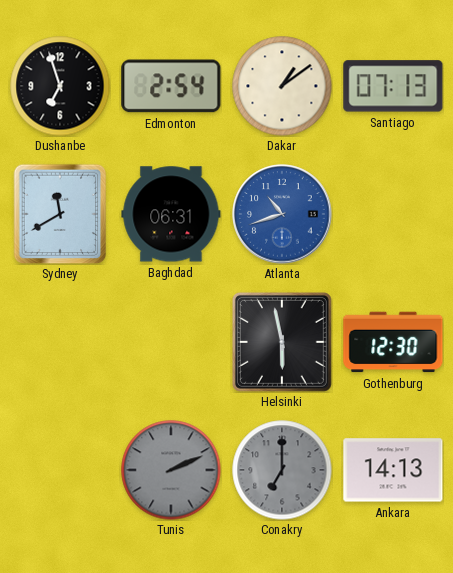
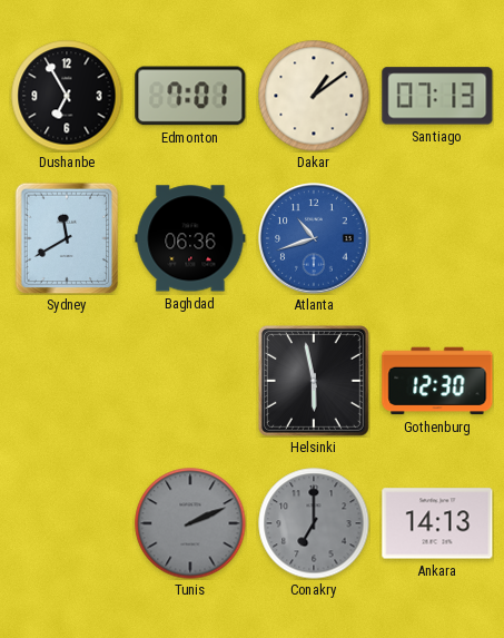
Dushanbe: 6:57 -> 6:55
Edmonton: 2:54 -> 7:01
Baghdad: 06:31 -> 06:36
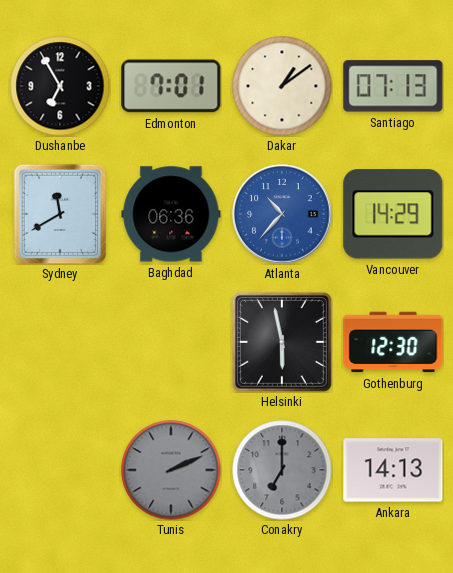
Atlanta: 10:42 -> 10:37
Vancouver: none -> 14:29
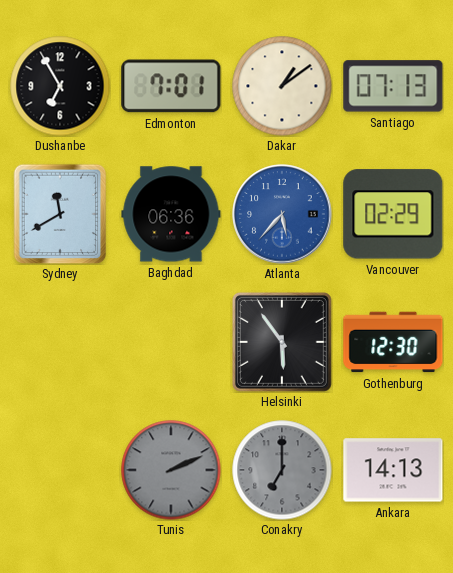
Atlanta: 10:37 -> 5:37
Vancouver: 14:29 -> 02:29
Helsinki: 5:58 -> 5:54
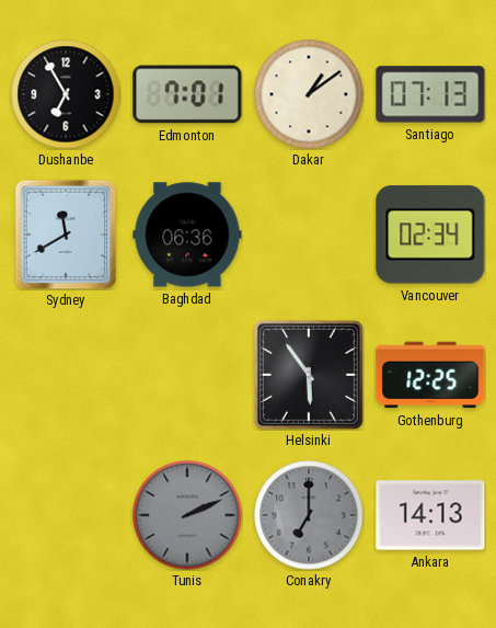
Atlanta: 5:37 -> none
Vancouver: 02:29 -> 02:34
Gothenburg: 12:30 -> 12:25
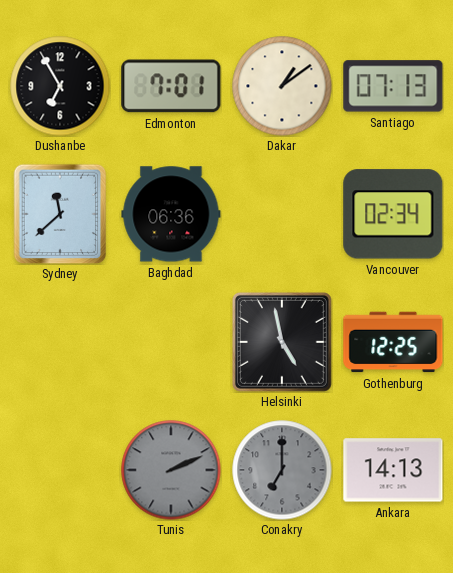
Sydney: 11:40 -> 11:38
Helsinki: 5:54 -> 4:58
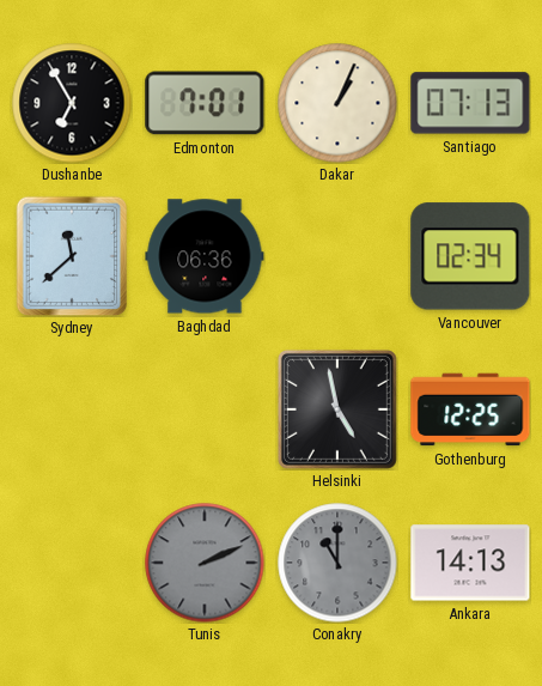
Dakar: 1:09 -> 1:04
Conakry: 7:00 -> 11:00
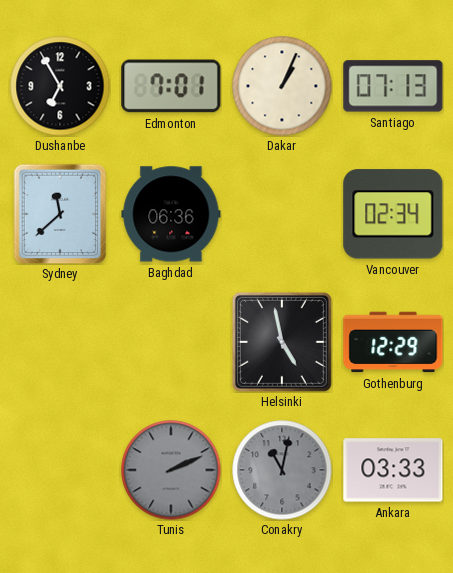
Gothenburg: 12:25 -> 12:29
Conakry: 11:00 -> 11:02
Ankara: 14:13 -> 03:33
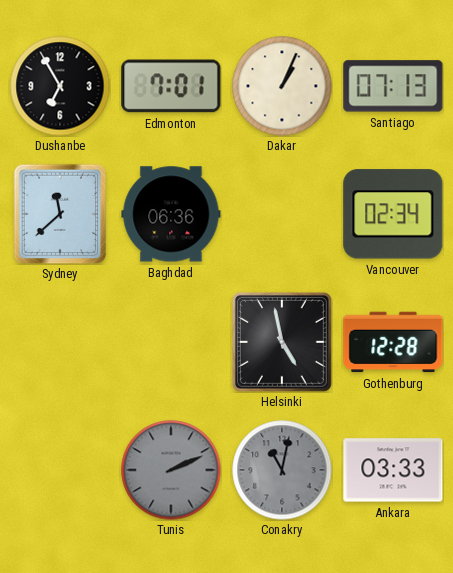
Gothenburg: 12:29 -> 12:28
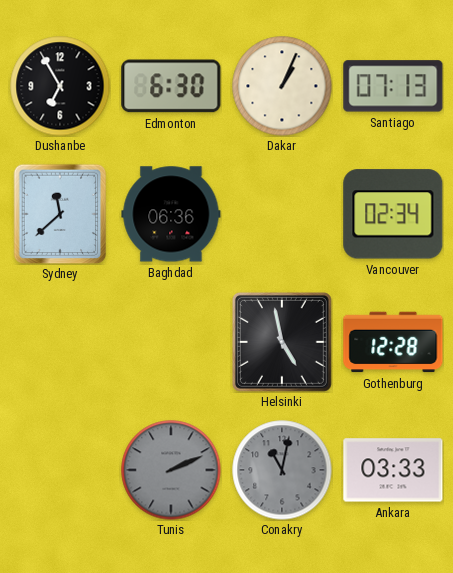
Edmonton: 7:01 -> 6:30
